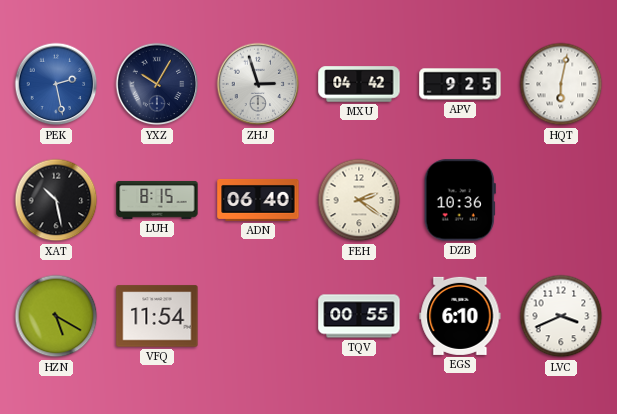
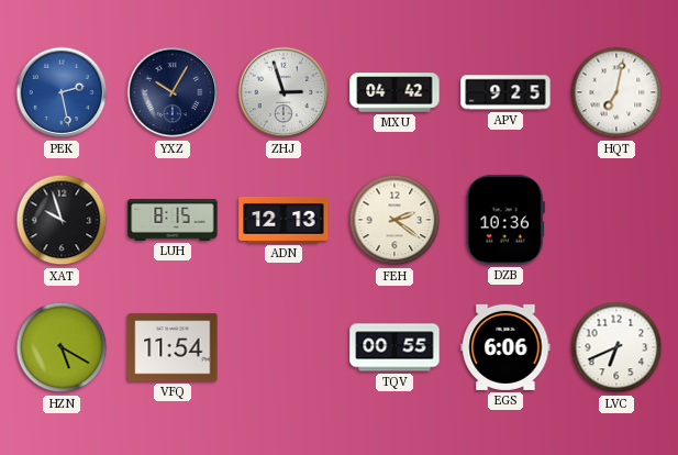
HQT: 6:02 -> 7:02
XAT: 10:28 -> 9:57
ADN: 06:40 -> 12:13
EGS: 6:10 -> 6:06
LVC: 3:41 -> 6:41
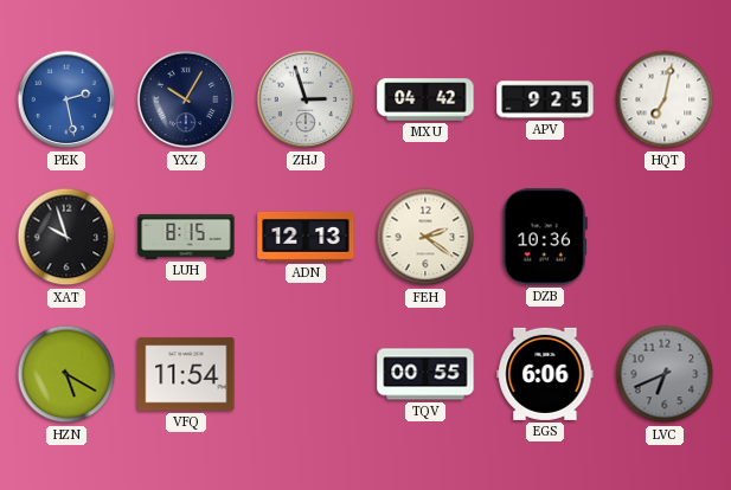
LVC dial: white -> grey
